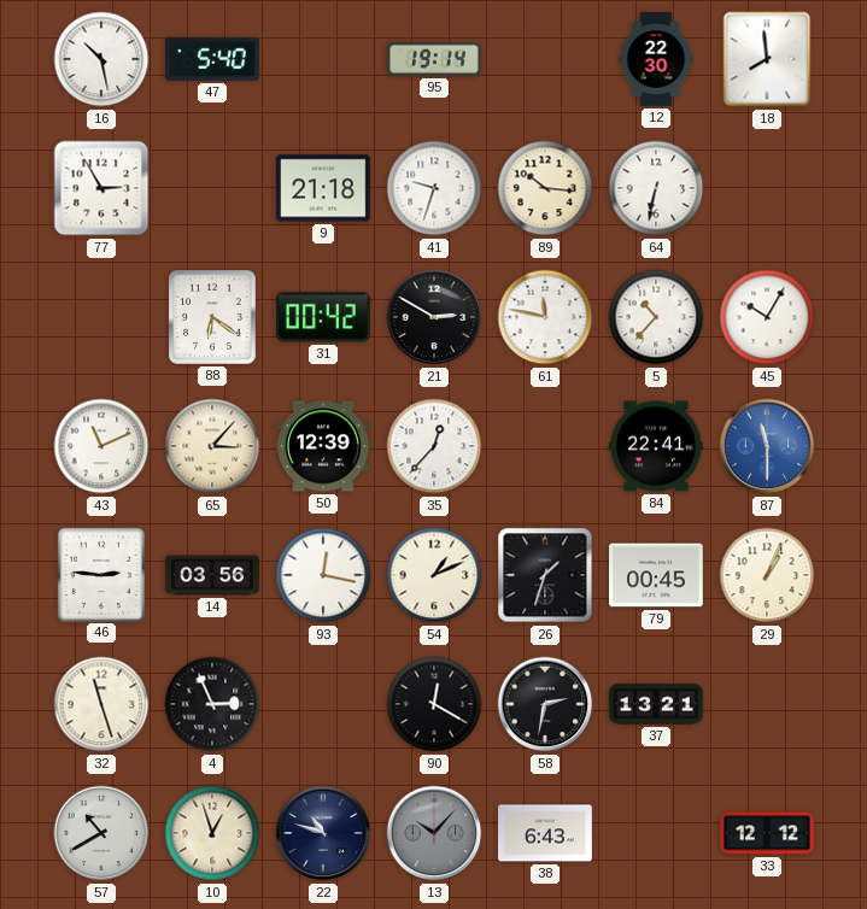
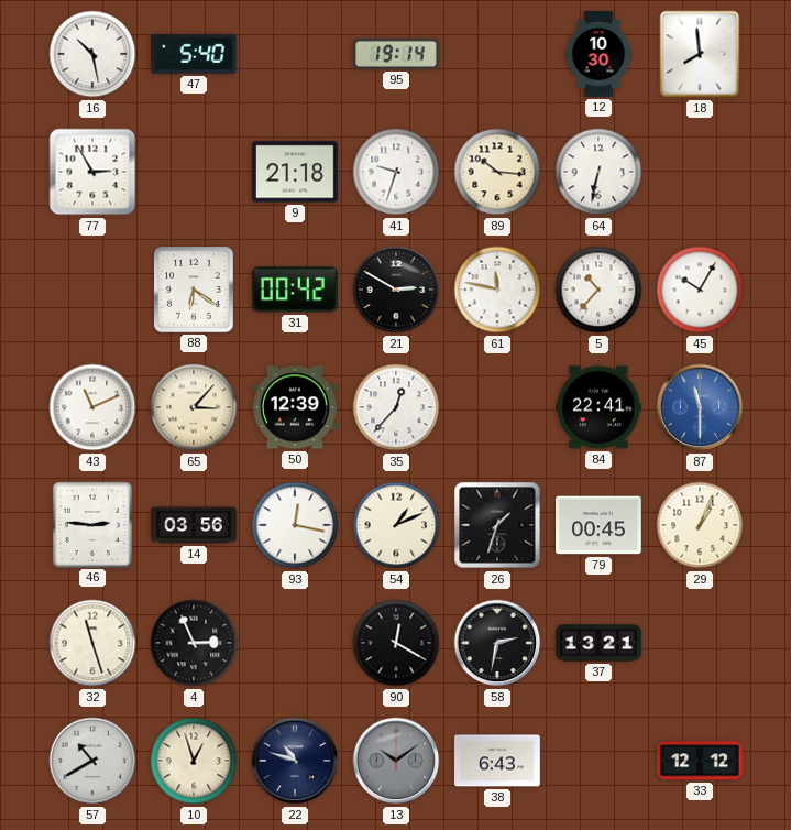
12: 22:30 -> 10:30
13: 10:07 -> 10:09
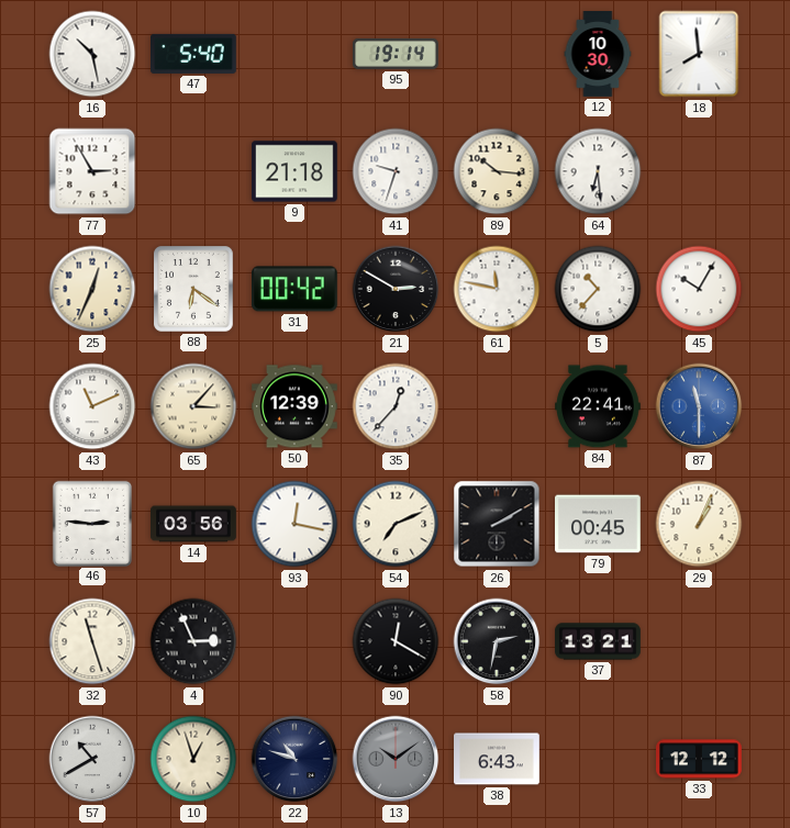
64: 6:32 -> 6:29
25: none -> 12:34
54: 1:11 -> 7:11
26: 1:33 -> 2:10
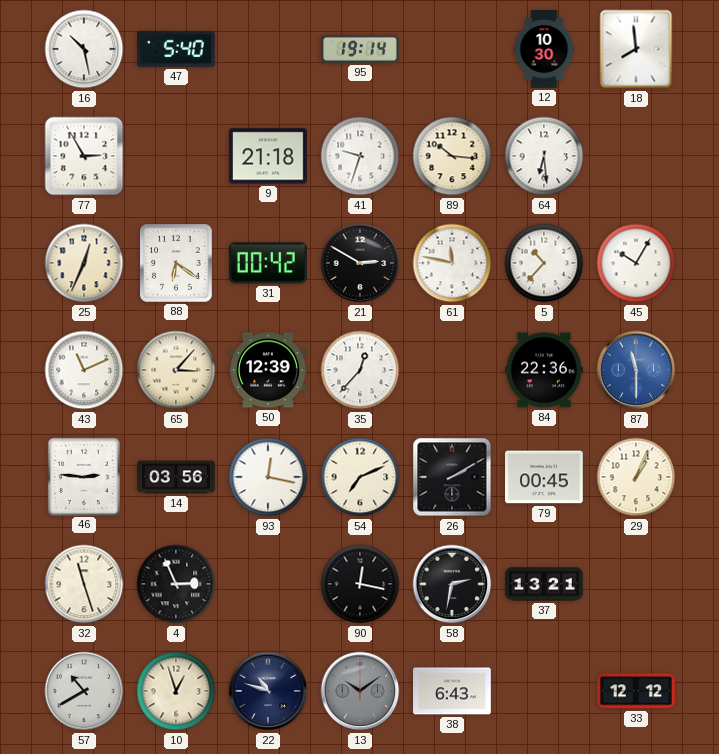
84: 22:41 -> 22:36
90: 12:20 -> 12:17
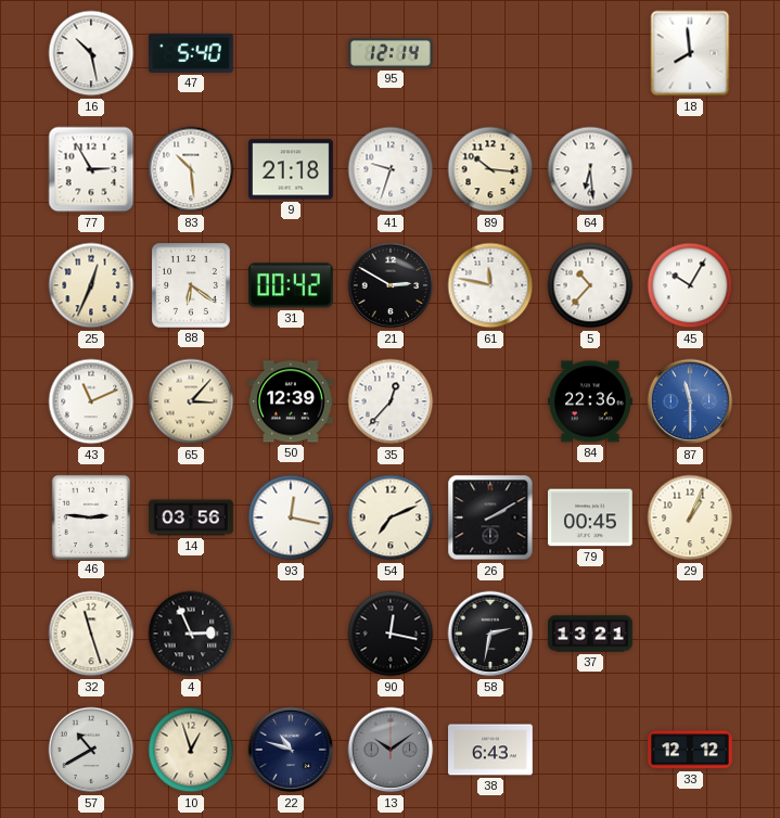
95: 19:14 -> 12:14
12: 10:30 -> none
83: none -> 10:29
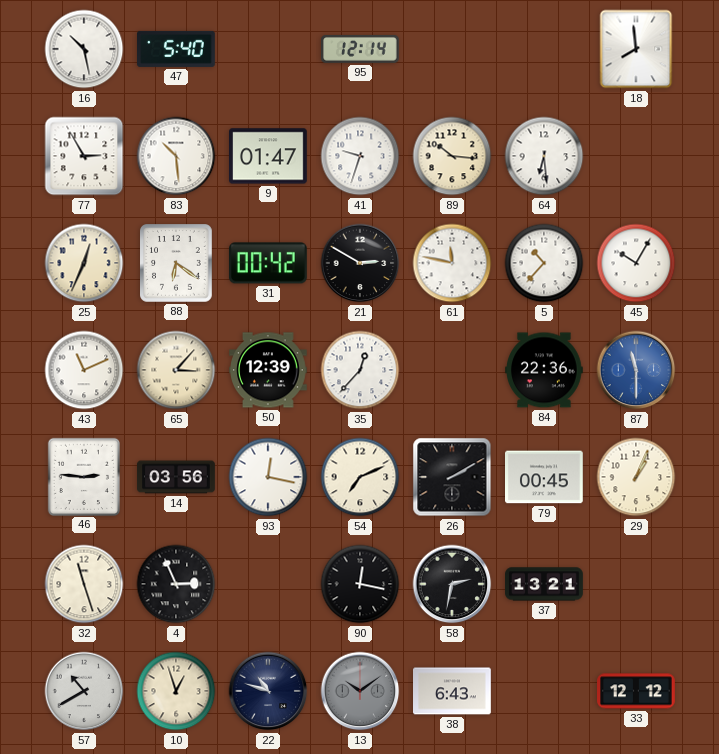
9: 21:18 -> 01:47
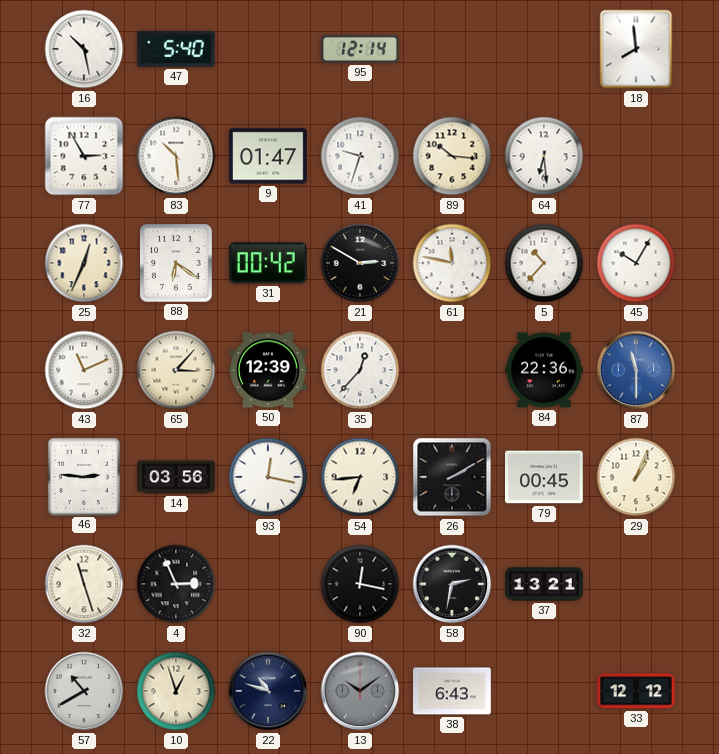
54: 7:11 -> 6:44
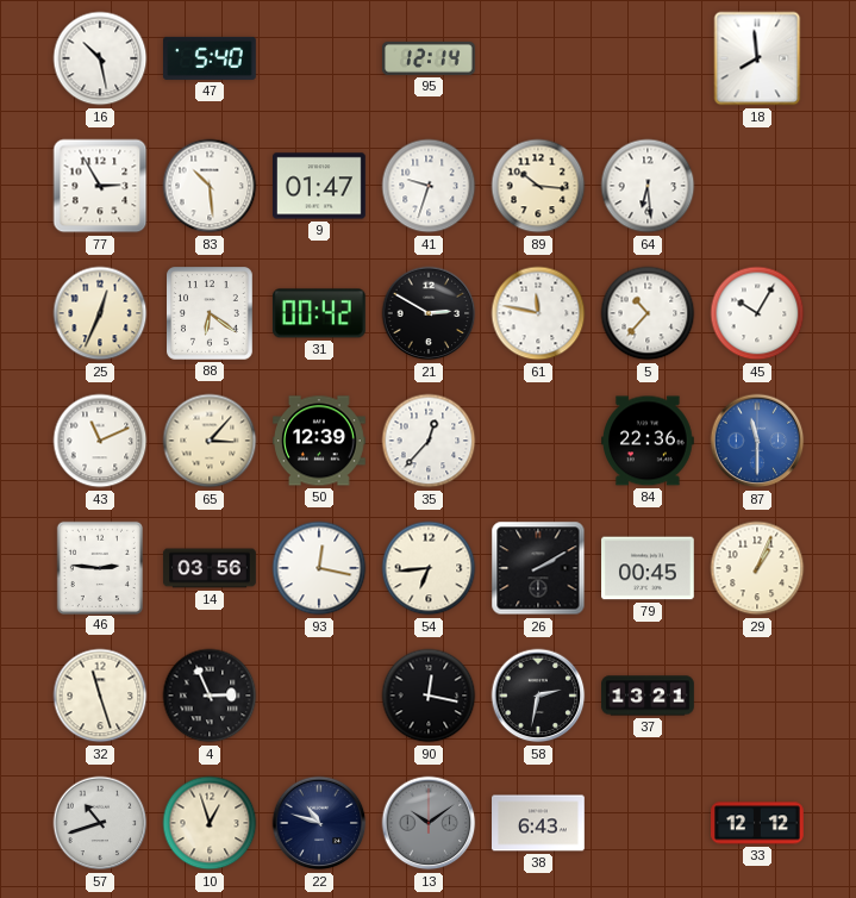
57: 10:40 -> 10:42
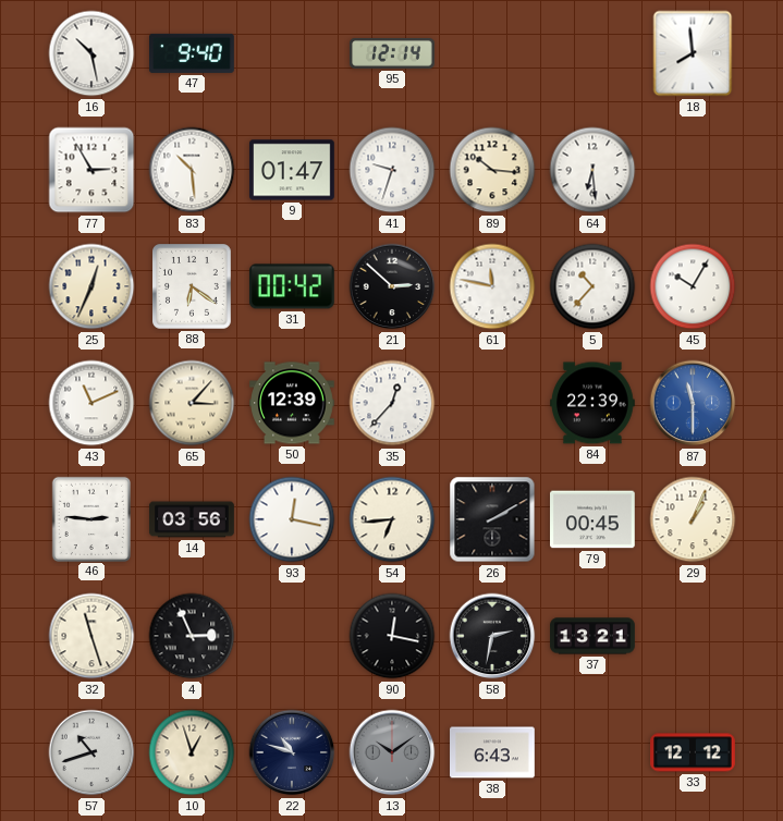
47: 5:40 -> 9:40
21: 2:50 -> 2:52
84: 22:36 -> 22:39
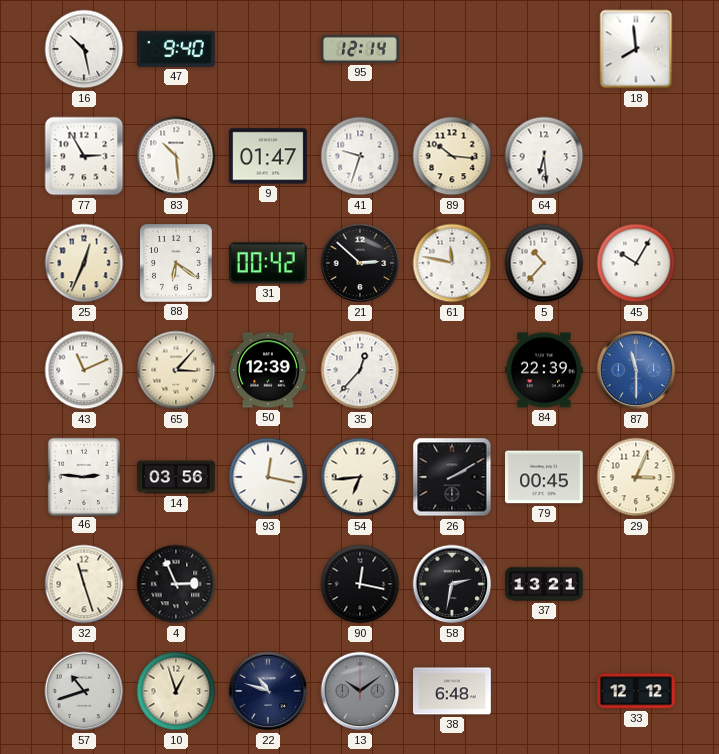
29: 1:04 -> 3:04
38: 6:43 -> 6:48
